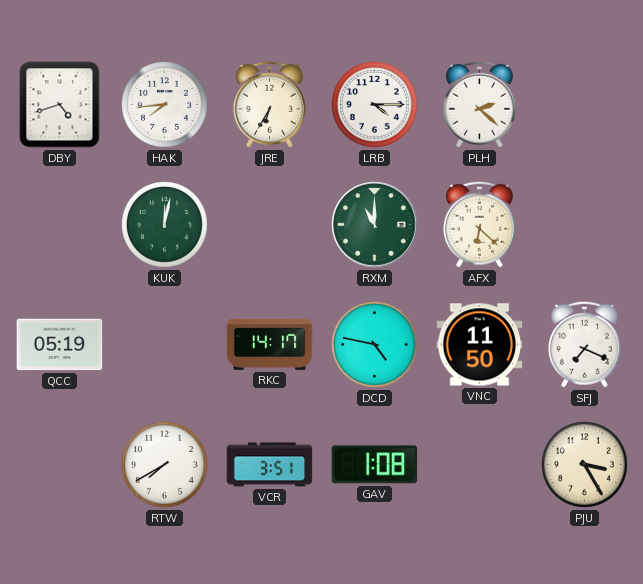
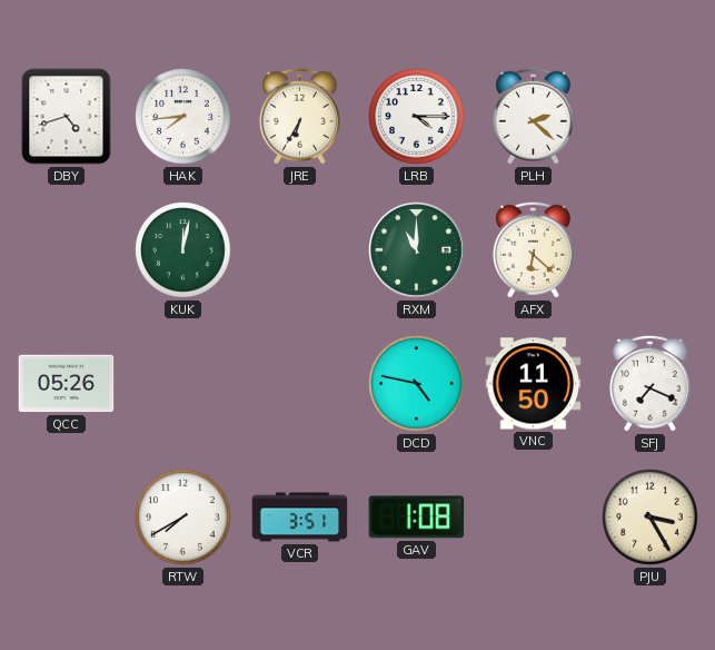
QCC: 05:19 -> 05:26
RKC: 14:17 -> none
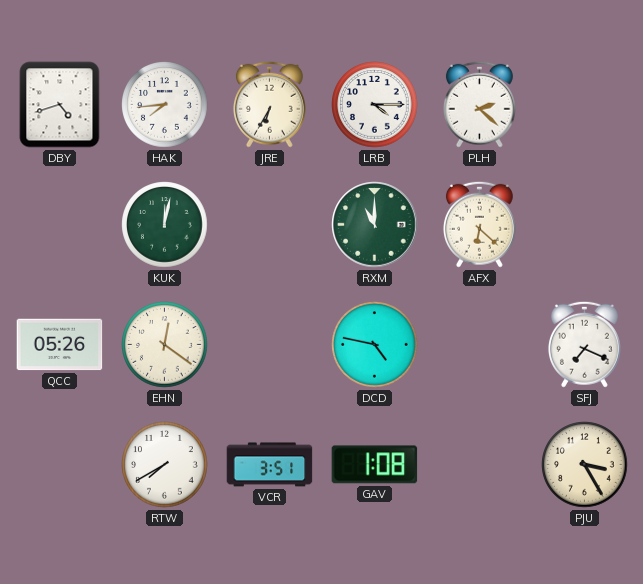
EHN: none -> 12:21
VNC: 11:50 -> none
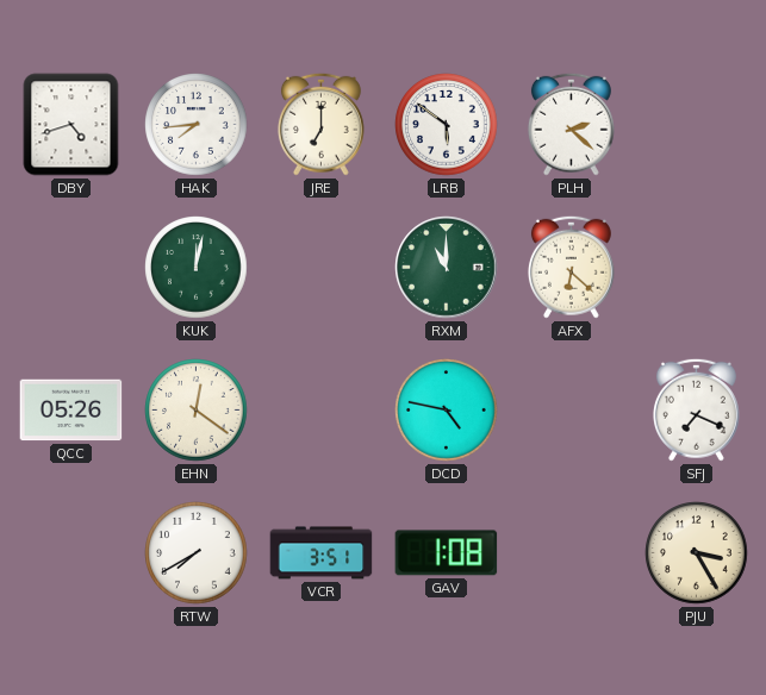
JRE: 6:35 -> 7:00
LRB: 4:15 -> 5:51
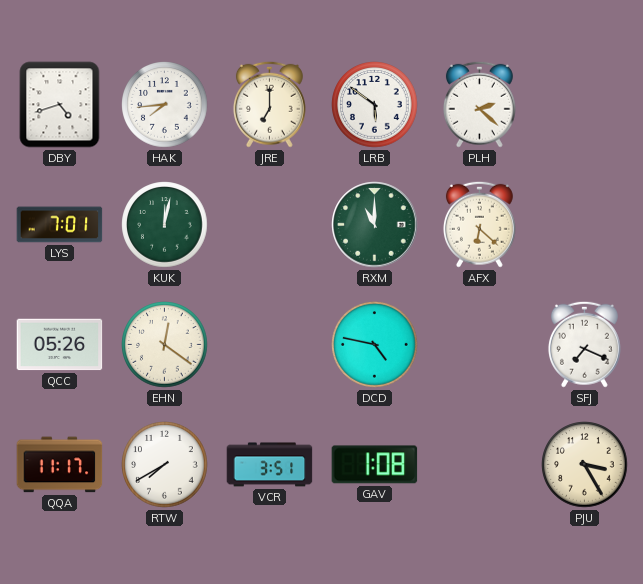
LYS: none -> 7:01
QQA: none -> 11:17
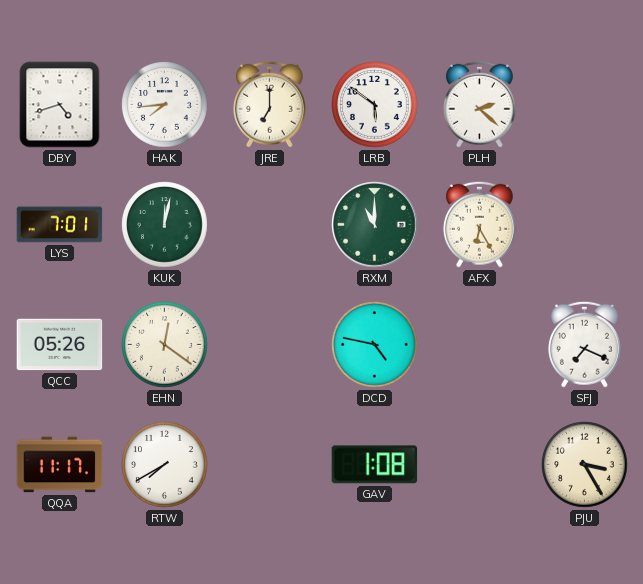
AFX: 6:22 -> 6:25
VCR: 3:51 -> none
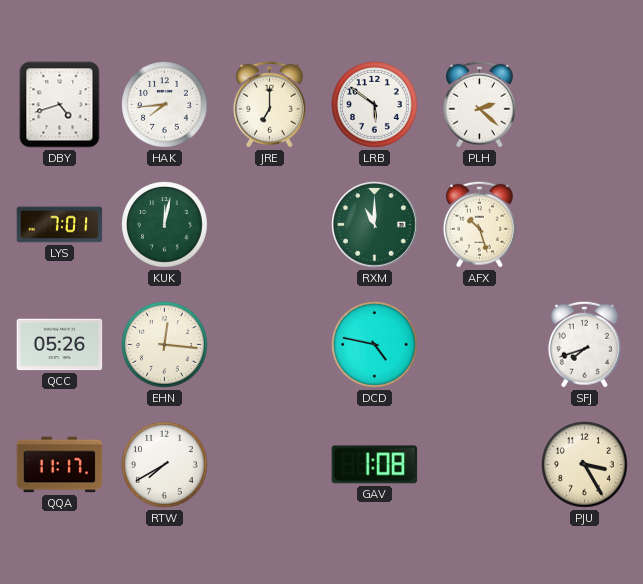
AFX: 6:25 -> 10:27
EHN: 12:21 -> 12:16
SFJ: 7:19 -> 7:42
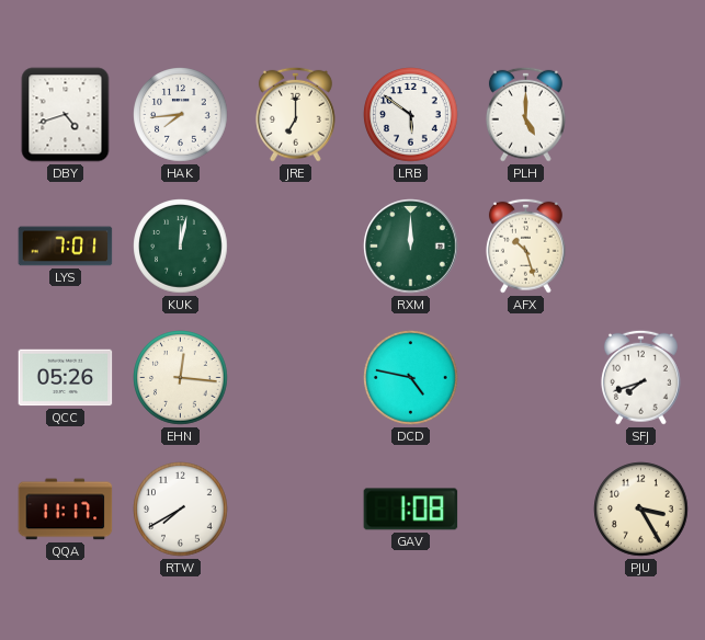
PLH: 2:22 -> 5:00
RXM: 11:00 -> 12:00
